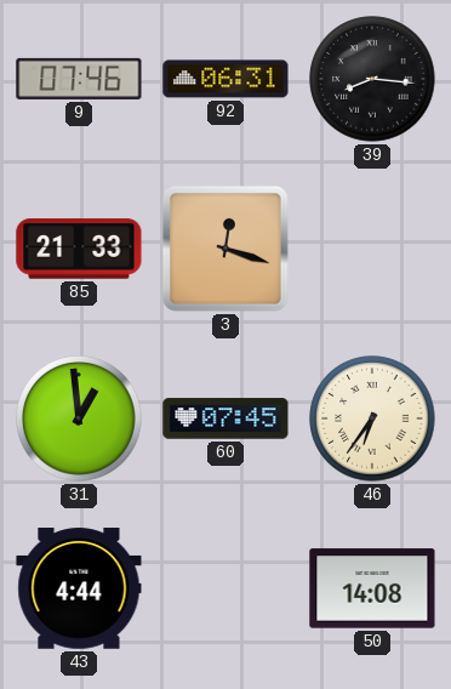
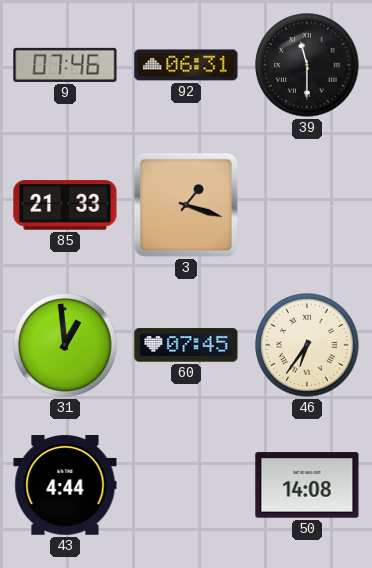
39: 8:16 -> 11:30
3: 12:18 -> 1:18
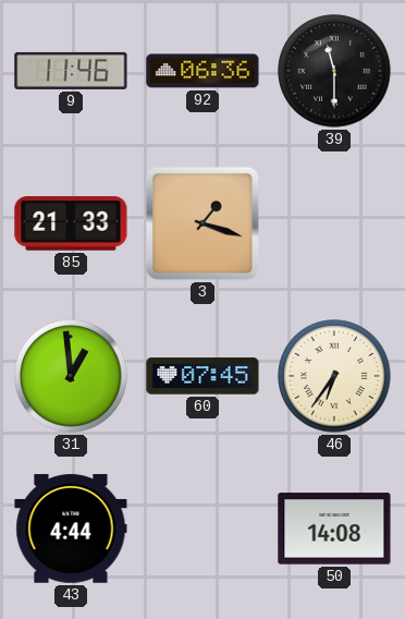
9: 07:46 -> 11:46
92: 06:31 -> 06:36
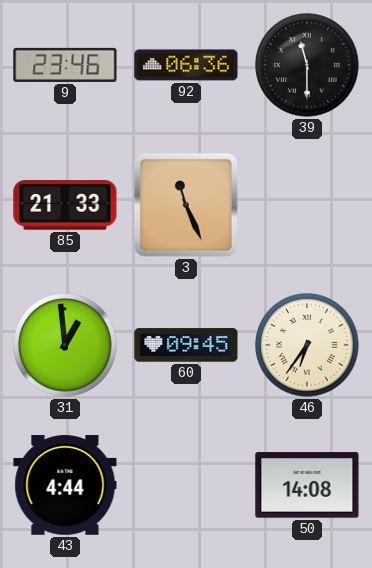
9: 11:46 -> 23:46
3: 1:18 -> 11:26
60: 07:45 -> 09:45
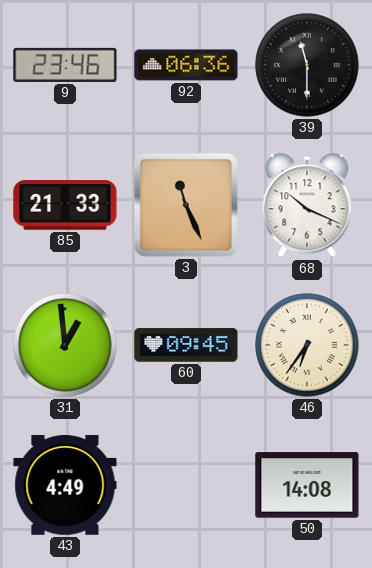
68: none -> 10:19
43: 4:44 -> 4:49
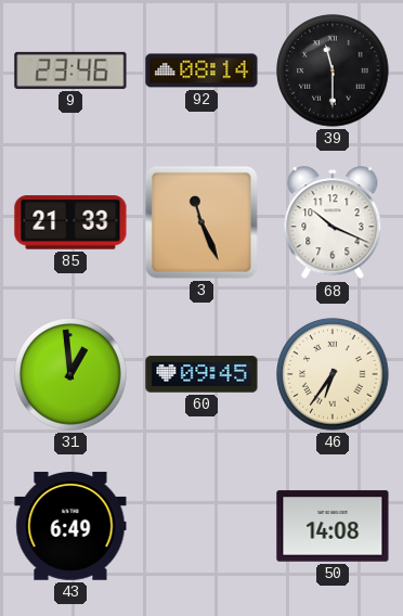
92: 06:36 -> 08:14
43: 4:49 -> 6:49
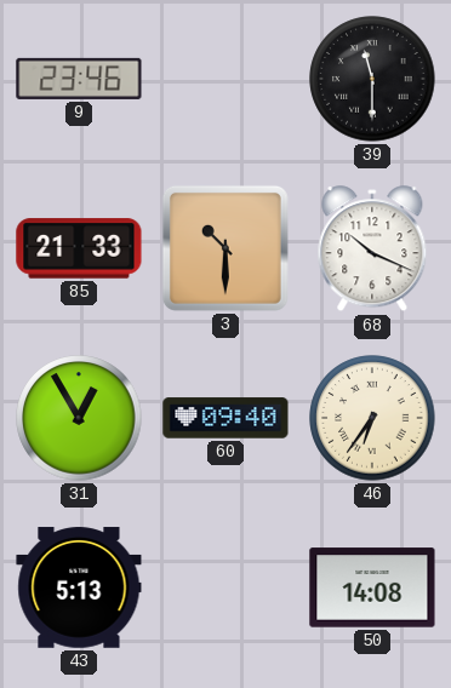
92: 08:14 -> none
3: 11:26 -> 10:30
31: 12:59 -> 12:55
60: 09:45 -> 09:40
43: 6:49 -> 5:13
